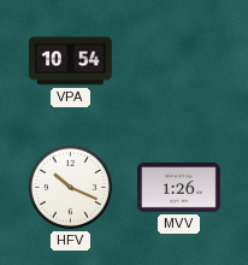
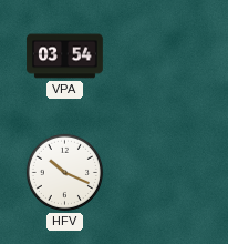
VPA: 10:54 -> 03:54
MVV: 1:26 -> none
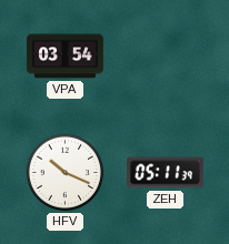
ZEH: none -> 05:11
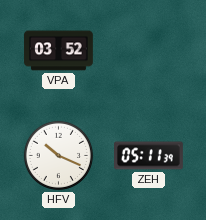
VPA: 03:54 -> 03:52
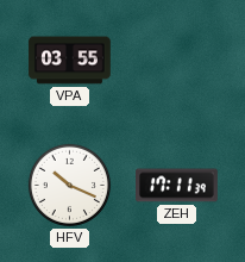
VPA: 03:52 -> 03:55
ZEH: 05:11 -> 17:11
